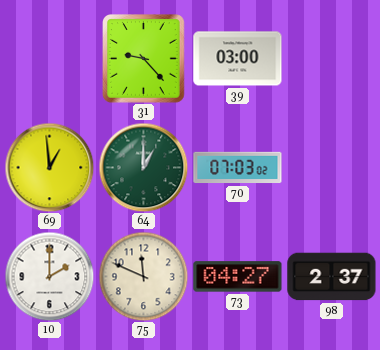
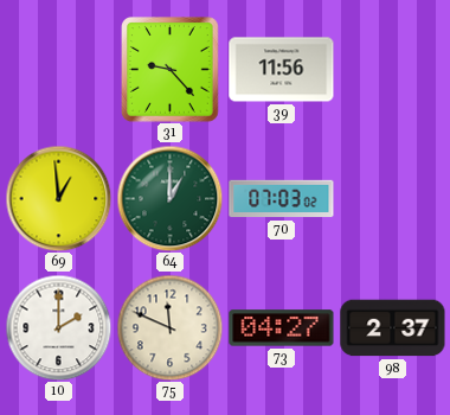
39: 03:00 -> 11:56
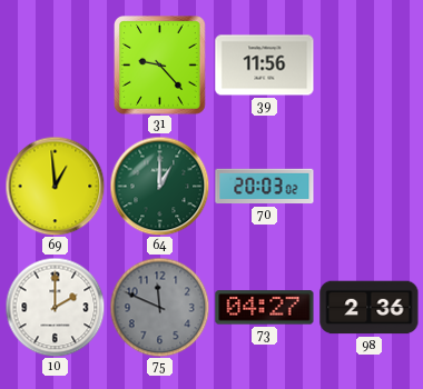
70: 07:03 -> 20:03
75 dial: cream -> grey
98: 2:37 -> 2:36
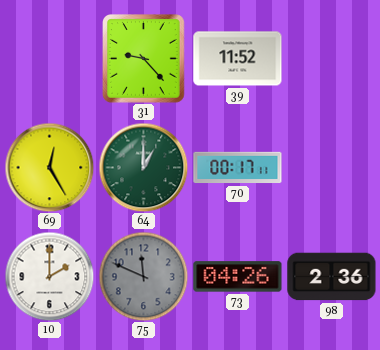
39: 11:56 -> 11:52
69: 12:59 -> 12:25
70: 20:03 -> 00:17
73: 04:27 -> 04:26
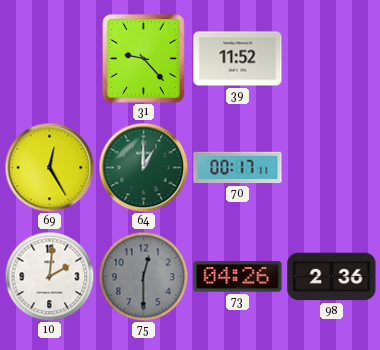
10: 2:00 -> 2:01
75: 11:49 -> 12:30
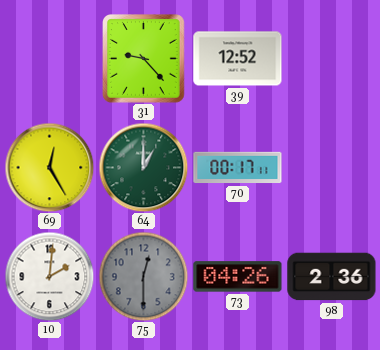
39: 11:52 -> 12:52
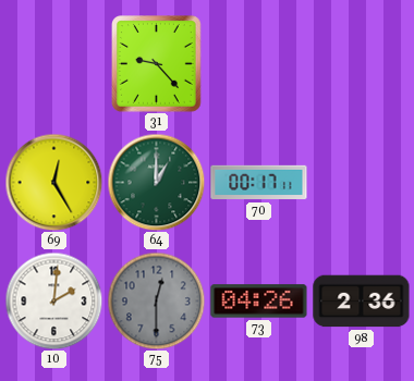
39: 12:52 -> none
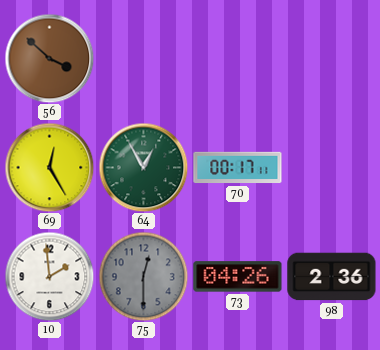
56: none -> 3:52
31: 9:23 -> none
64: 1:00 -> 12:55
10: 2:01 -> 1:59
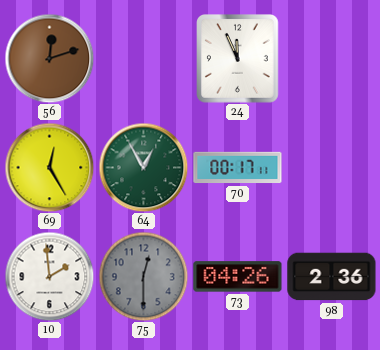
56: 3:52 -> 12:12
24: none -> 11:56
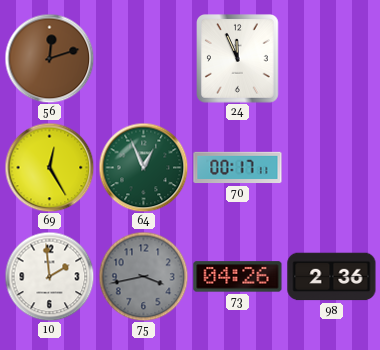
64: 12:55 -> 12:56
75: 12:30 -> 3:43
